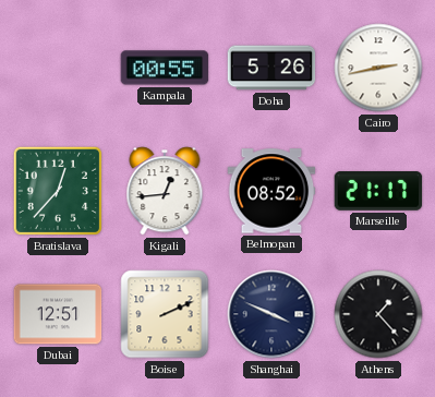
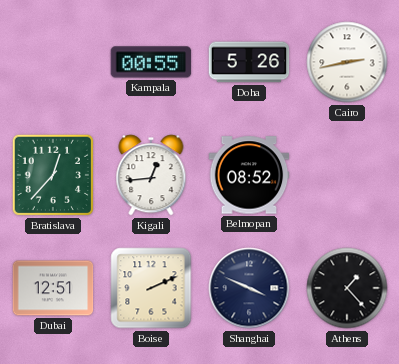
Marseille: 21:17 -> none
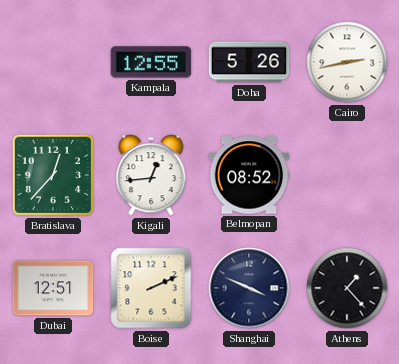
Kampala: 00:55 -> 12:55
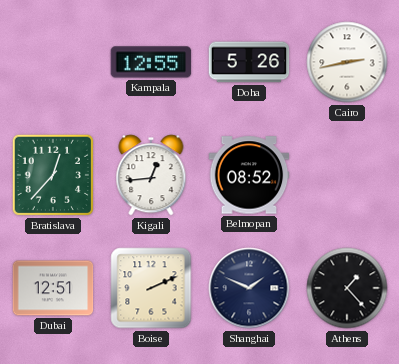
Shanghai: 3:49 -> 1:49
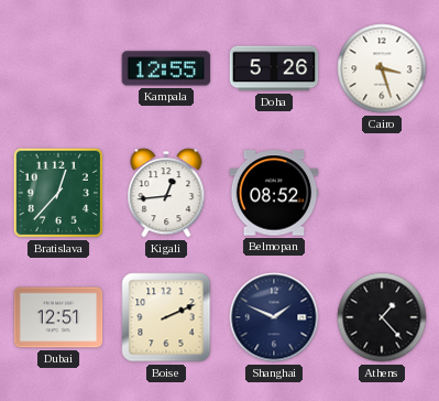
Cairo: 2:43 -> 3:27
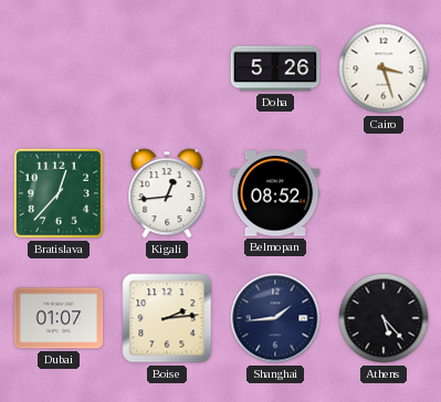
Kampala: 12:55 -> none
Dubai: 12:51 -> 01:07
Boise: 2:11 -> 2:14
Shanghai: 1:49 -> 1:44
Athens: 1:23 -> 5:23
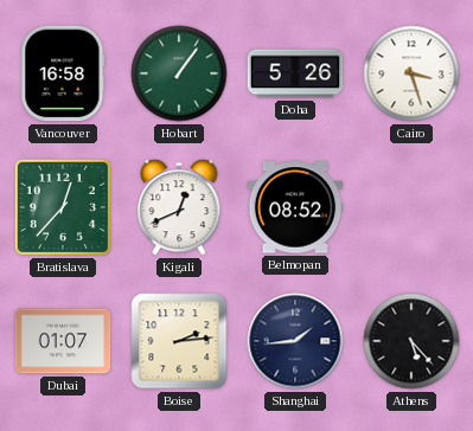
Vancouver: none -> 16:58
Hobart: none -> 1:06
Kigali: 12:44 -> 12:41
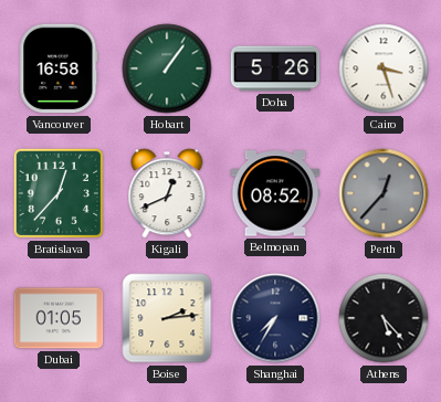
Perth: none -> 12:37
Dubai: 01:07 -> 01:05
Shanghai: 1:44 -> 7:35
